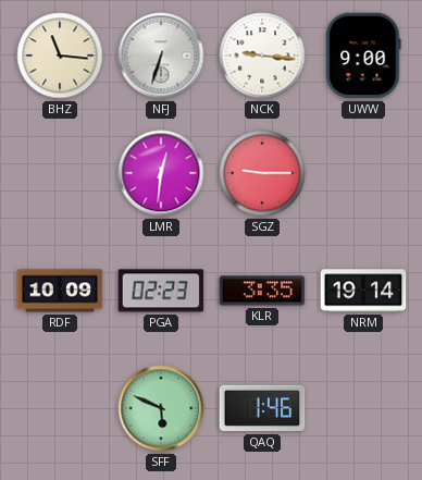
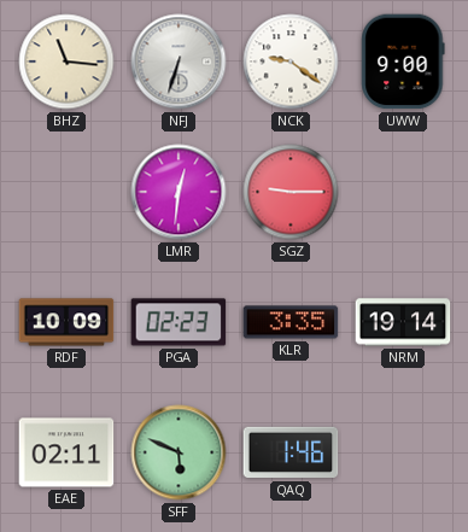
NCK: 9:16 -> 9:21
EAE: none -> 02:11
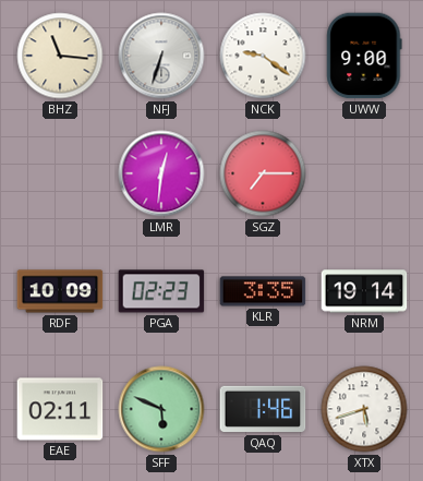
SGZ: 9:15 -> 7:15
XTX: none -> 5:42
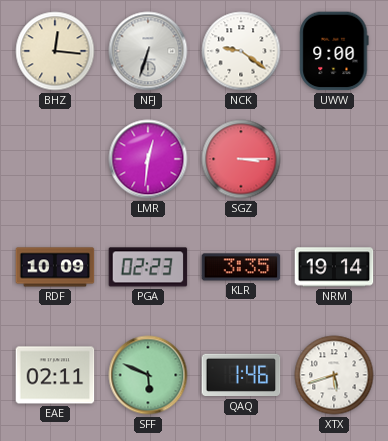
BHZ: 11:16 -> 12:16
SGZ: 7:15 -> 3:15
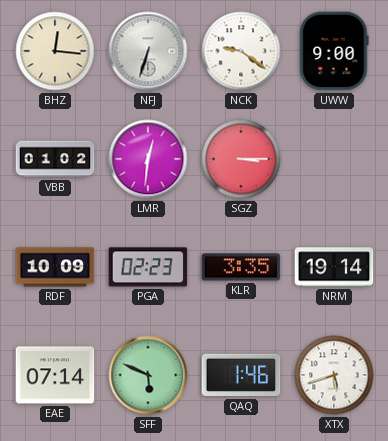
VBB: none -> 01:02
EAE: 02:11 -> 07:14
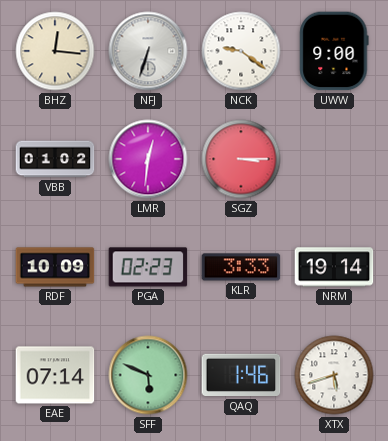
KLR: 3:35 -> 3:33
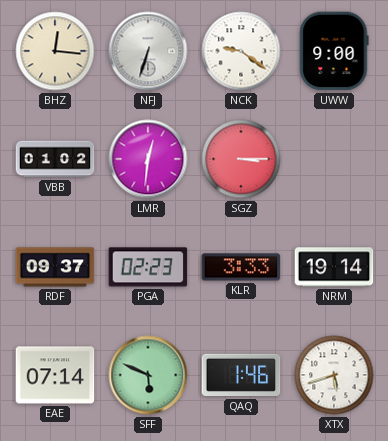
RDF: 10:09 -> 09:37
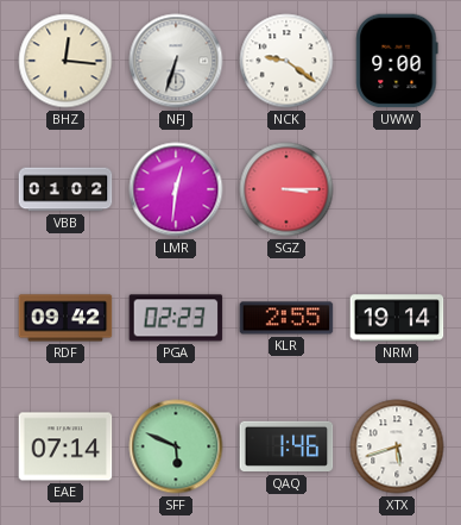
RDF: 09:37 -> 09:42
KLR: 3:33 -> 2:55
